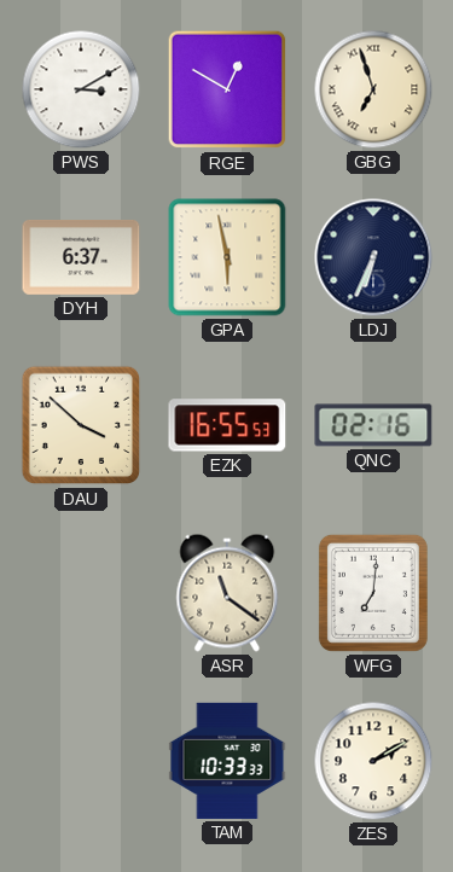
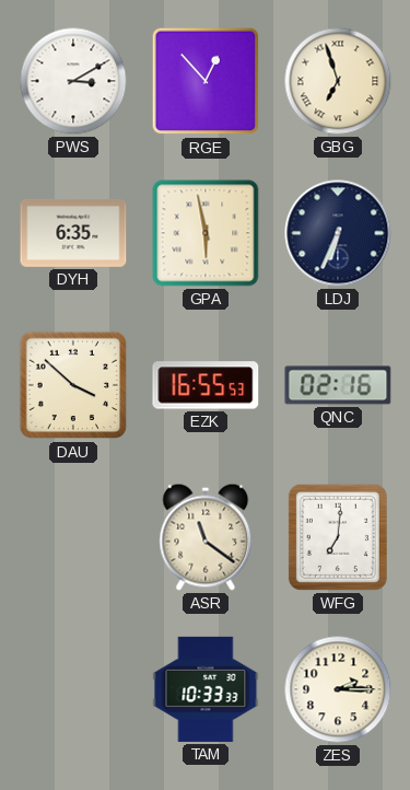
RGE: 12:50 -> 12:53
DYH: 6:37 -> 6:35
ZES: 2:10 -> 2:15
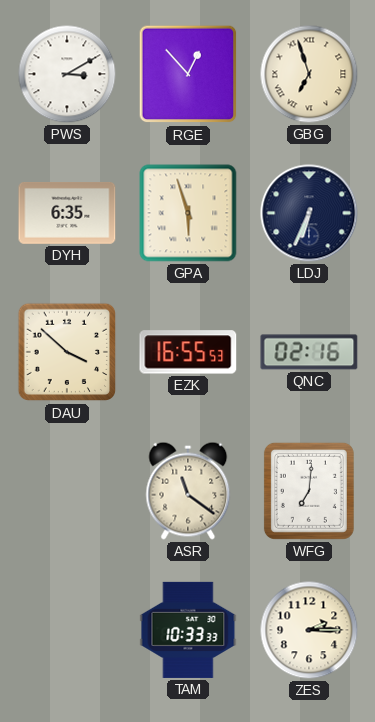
GPA: 5:58 -> 5:57
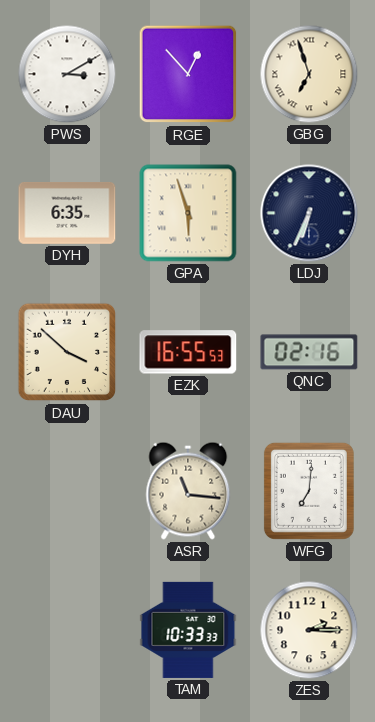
ASR: 11:21 -> 11:16
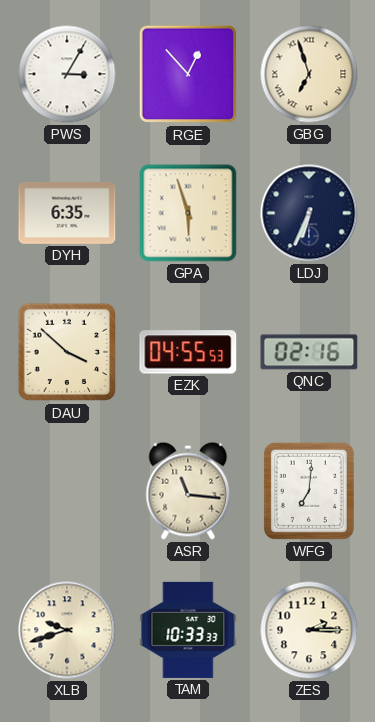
PWS: 3:10 -> 3:05
EZK: 16:55 -> 04:55
XLB: none -> 9:42
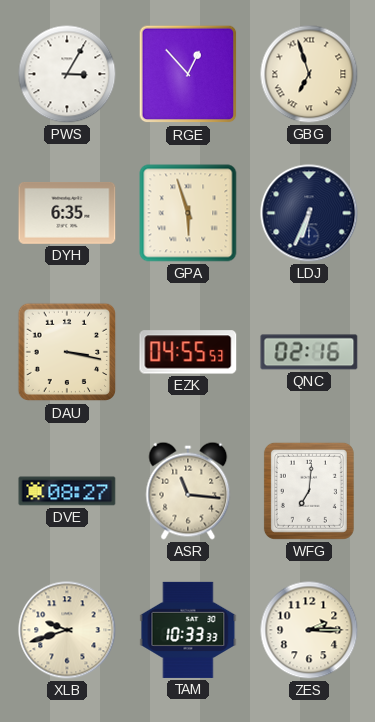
DAU: 3:52 -> 3:17
DVE: none -> 08:27
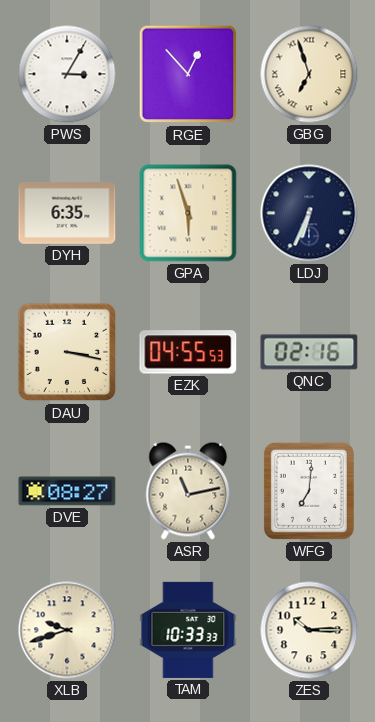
ASR: 11:16 -> 11:13
ZES: 2:15 -> 10:15
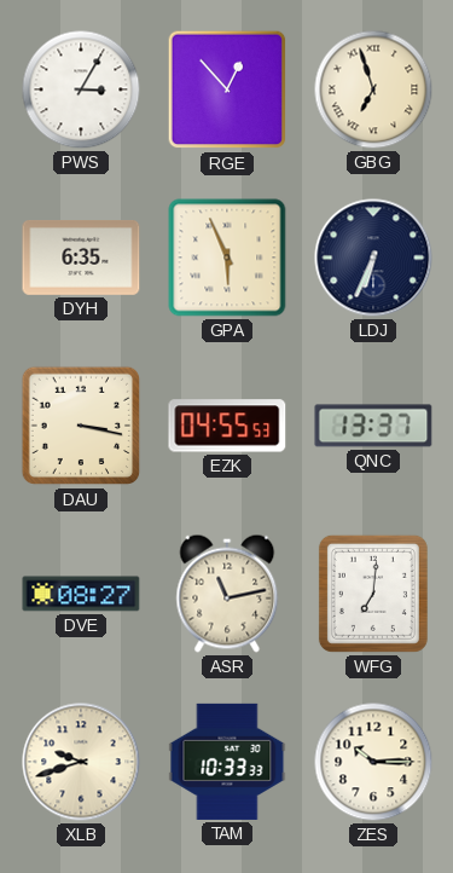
GPA: 5:57 -> 5:56
QNC: 02:16 -> 13:37
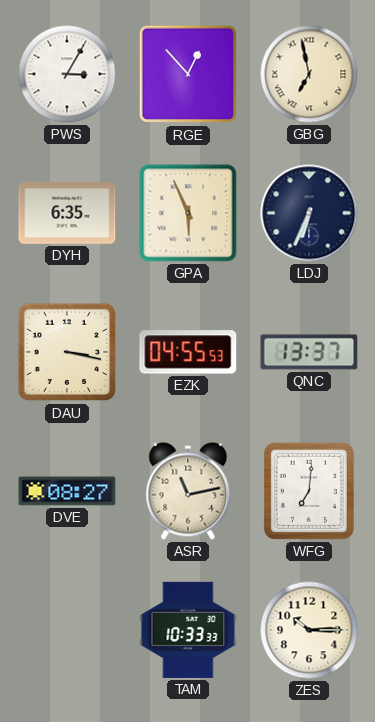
GBG: 6:57 -> 6:58
XLB: 9:42 -> none
